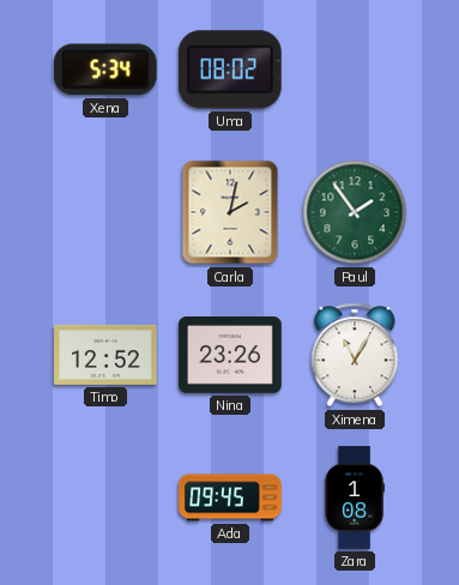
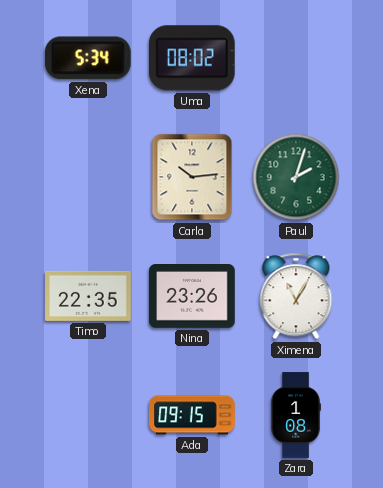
Carla: 2:02 -> 10:14
Paul: 1:54 -> 2:03
Timo: 12:52 -> 22:35
Ada: 09:45 -> 09:15
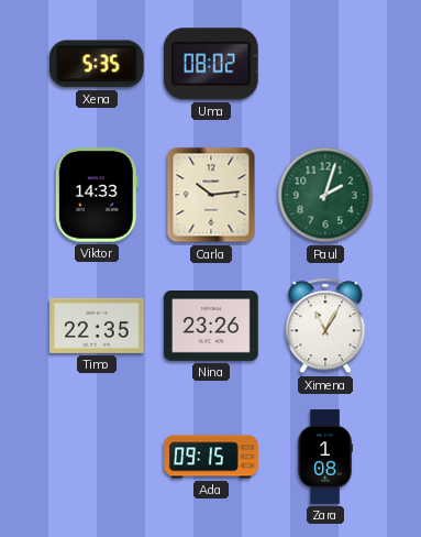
Xena: 5:34 -> 5:35
Viktor: none -> 14:33
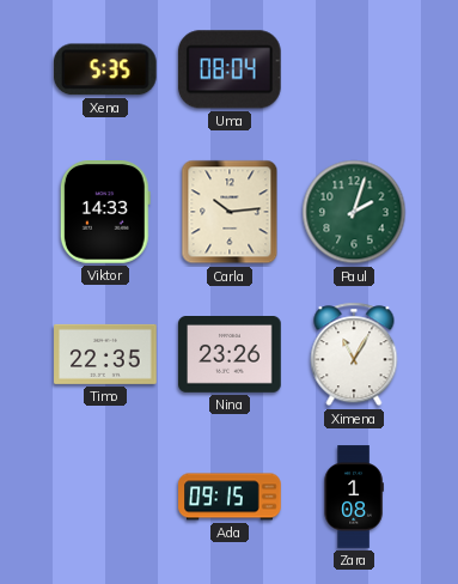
Uma: 08:02 -> 08:04
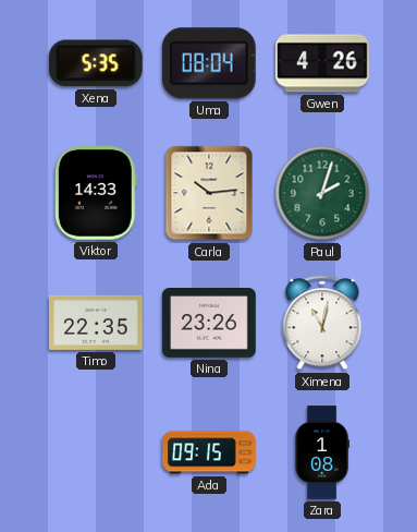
Gwen: none -> 4:26
Ximena: 11:05 -> 11:02
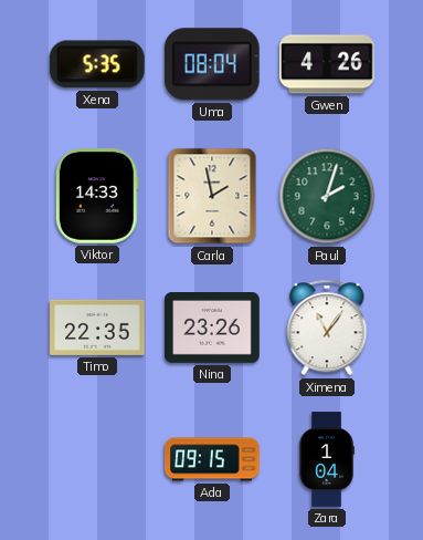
Carla: 10:14 -> 1:58
Ximena: 11:02 -> 11:06
Zara: 1:08 -> 1:04
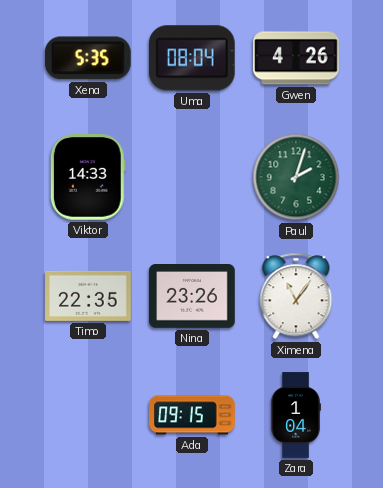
Carla: 1:58 -> none
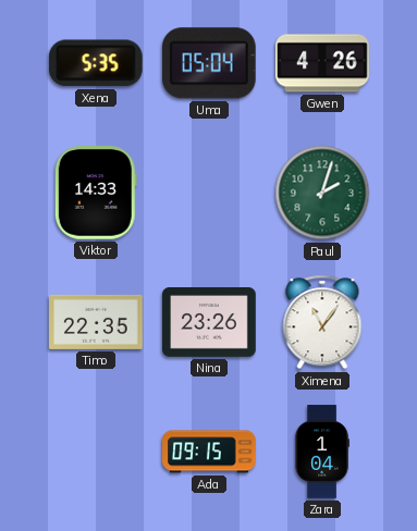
Uma: 08:04 -> 05:04
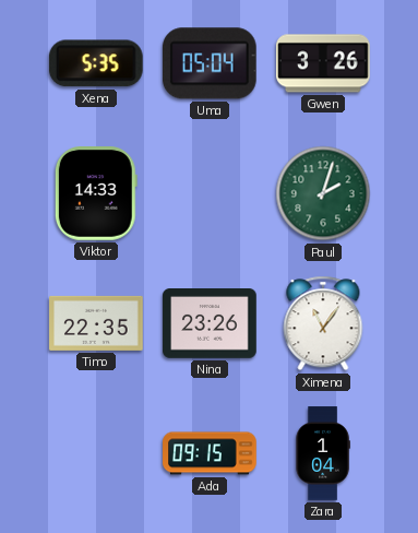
Gwen: 4:26 -> 3:26
